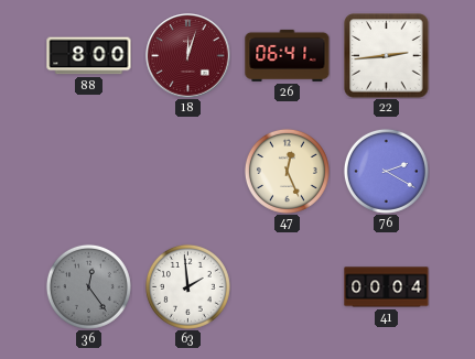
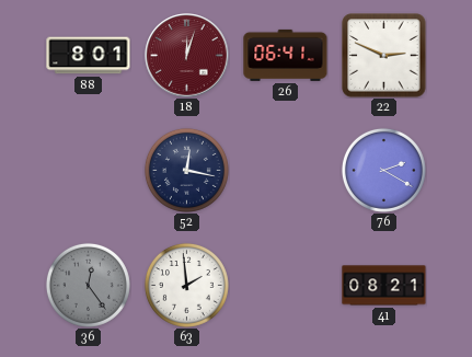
88: 8:00 -> 8:01
22: 2:44 -> 2:49
52: none -> 12:17
47: 12:26 -> none
41: 00:04 -> 08:21
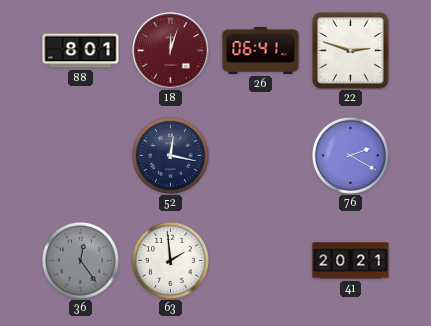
22: 2:49 -> 2:48
41: 08:21 -> 20:21
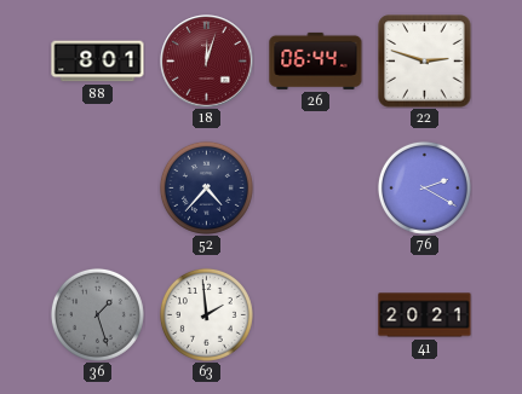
26: 06:41 -> 06:44
52: 12:17 -> 4:37
36: 12:24 -> 1:27
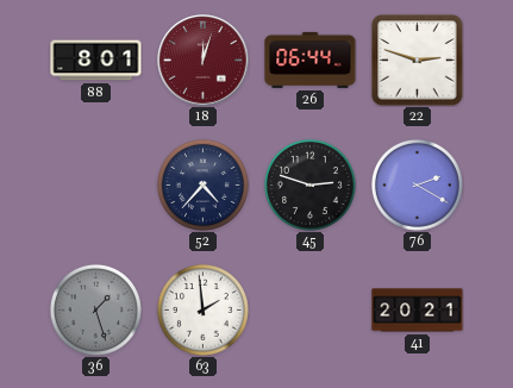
45: none -> 2:48
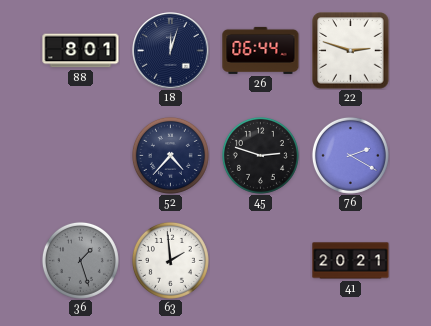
18 dial: burgundy -> navy
